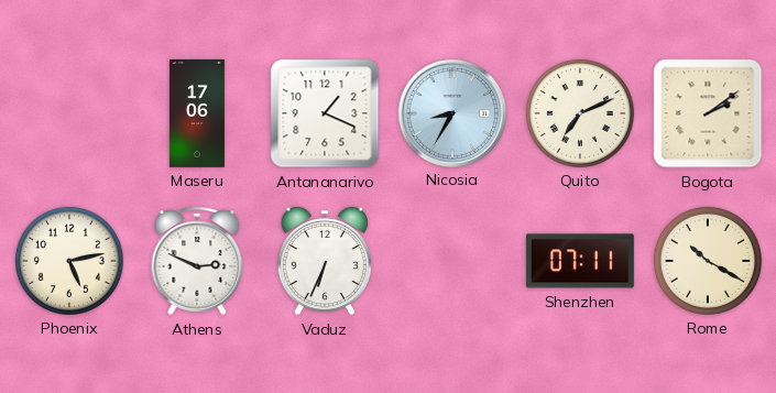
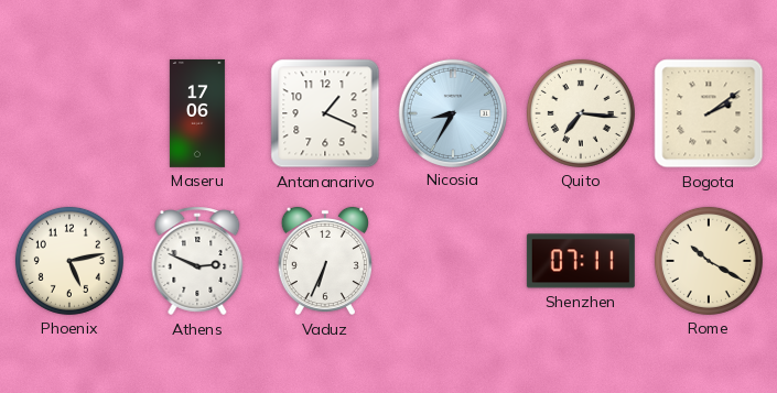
Quito: 7:11 -> 7:16
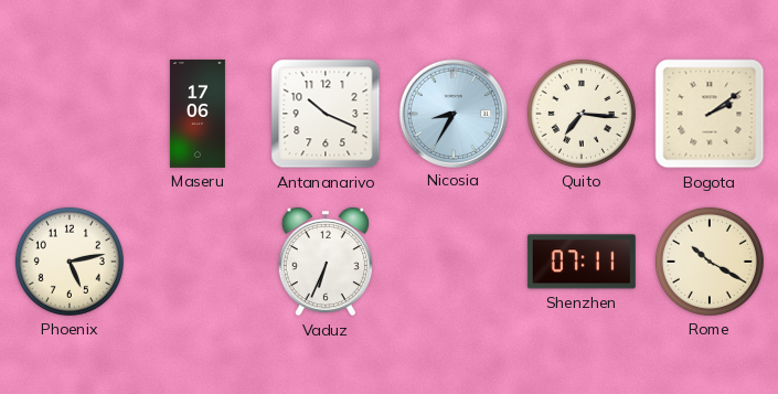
Antananarivo: 1:19 -> 10:19
Athens: 2:49 -> none
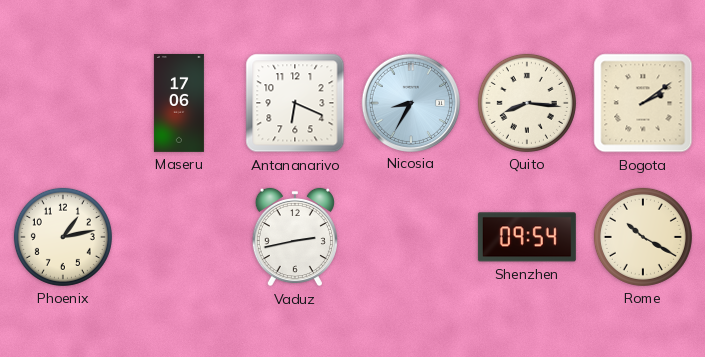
Antananarivo: 10:19 -> 6:19
Quito: 7:16 -> 8:16
Phoenix: 5:13 -> 1:13
Vaduz: 6:34 -> 2:43
Shenzhen: 07:11 -> 09:54
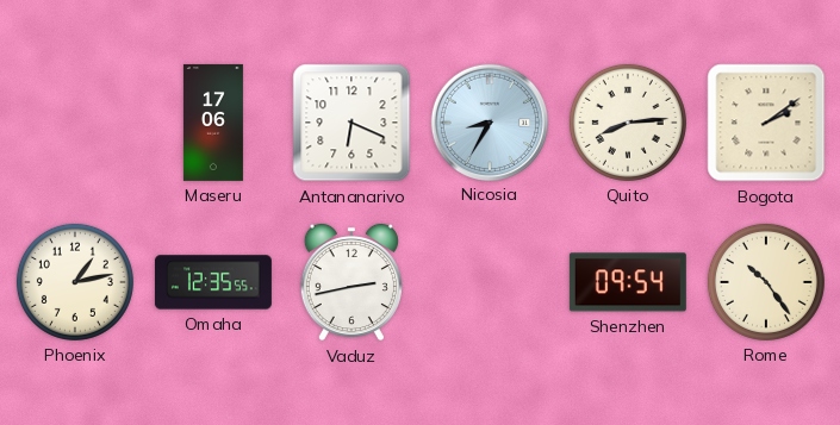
Quito: 8:16 -> 8:14
Omaha: none -> 12:35
Rome: 10:20 -> 10:24
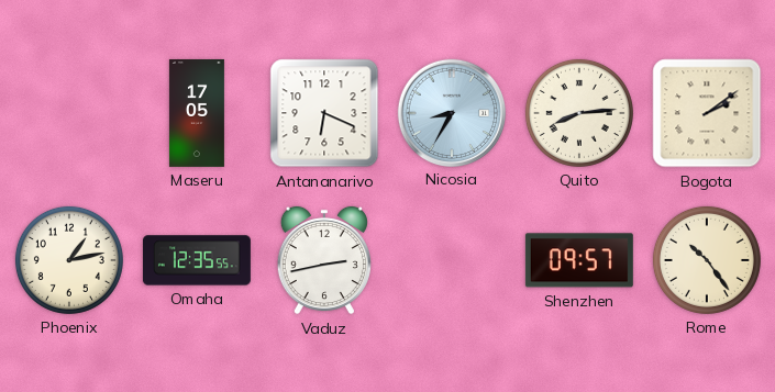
Maseru: 17:06 -> 17:05
Shenzhen: 09:54 -> 09:57
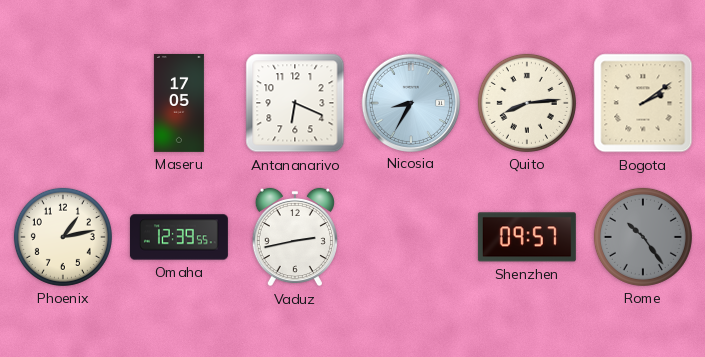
Omaha: 12:35 -> 12:39
Rome dial: cream -> grey
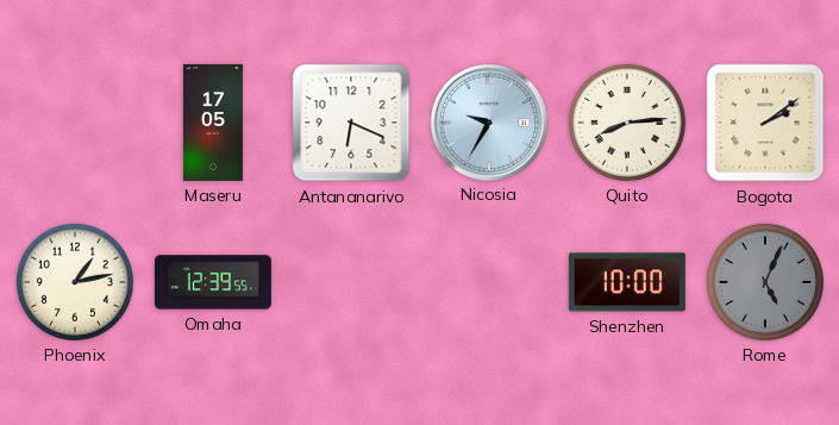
Nicosia: 8:35 -> 9:35
Vaduz: 2:43 -> none
Shenzhen: 09:57 -> 10:00
Rome: 10:24 -> 5:04
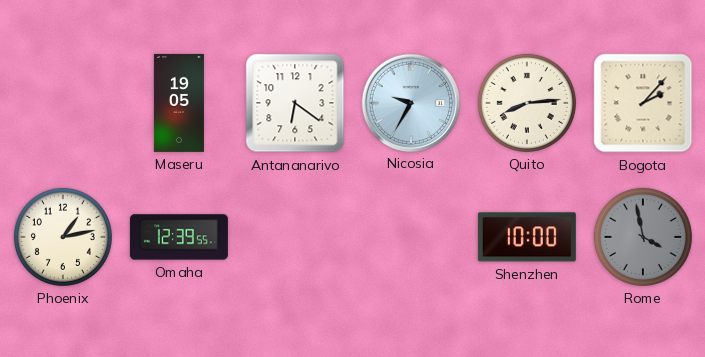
Maseru: 17:05 -> 19:05
Antananarivo: 6:19 -> 6:21
Bogota: 2:09 -> 2:07
Rome: 5:04 -> 3:58
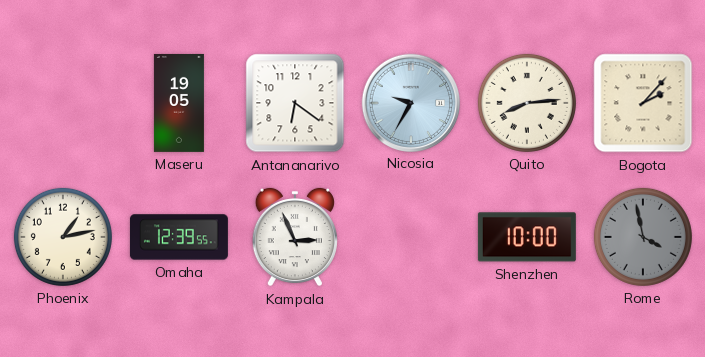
Kampala: none -> 2:56
